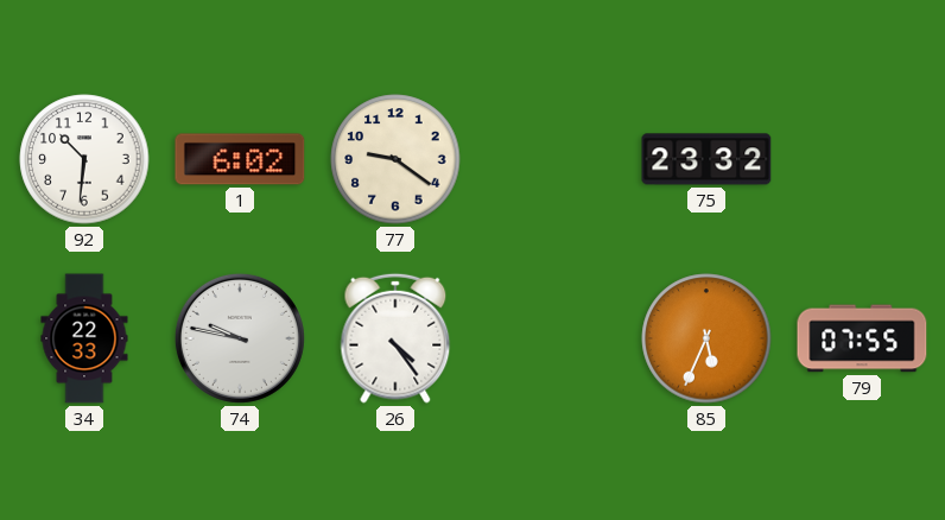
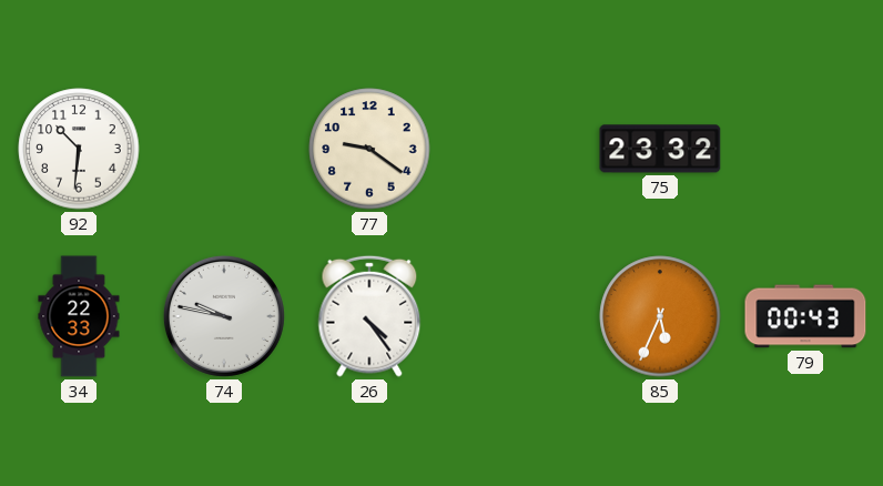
1: 6:02 -> none
79: 07:55 -> 00:43
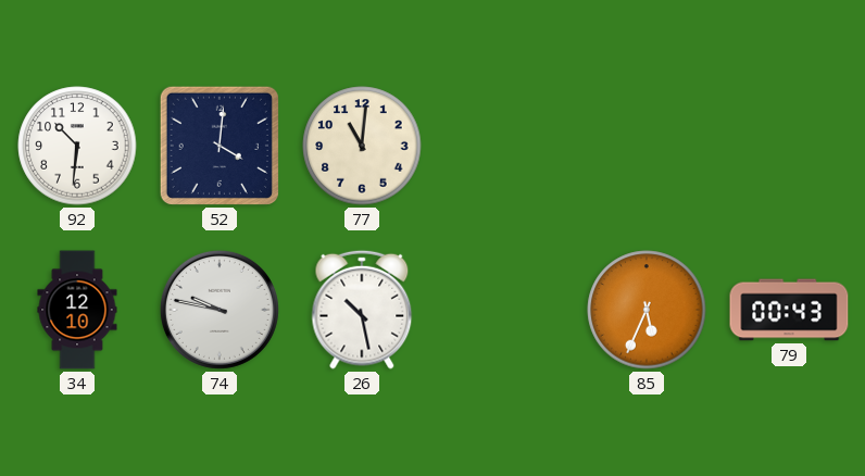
52: none -> 4:01
77: 9:21 -> 11:01
75: 23:32 -> none
34: 22:33 -> 12:10
26: 4:24 -> 10:28
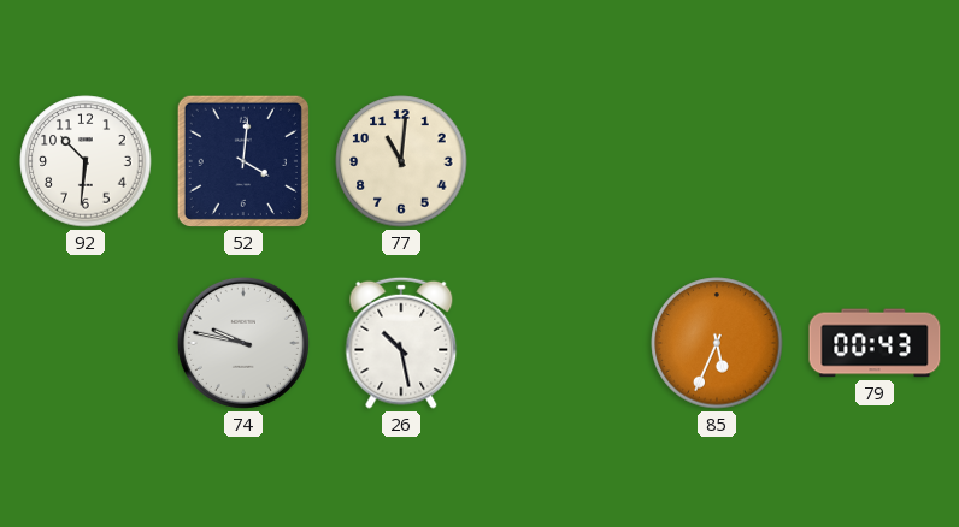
34: 12:10 -> none
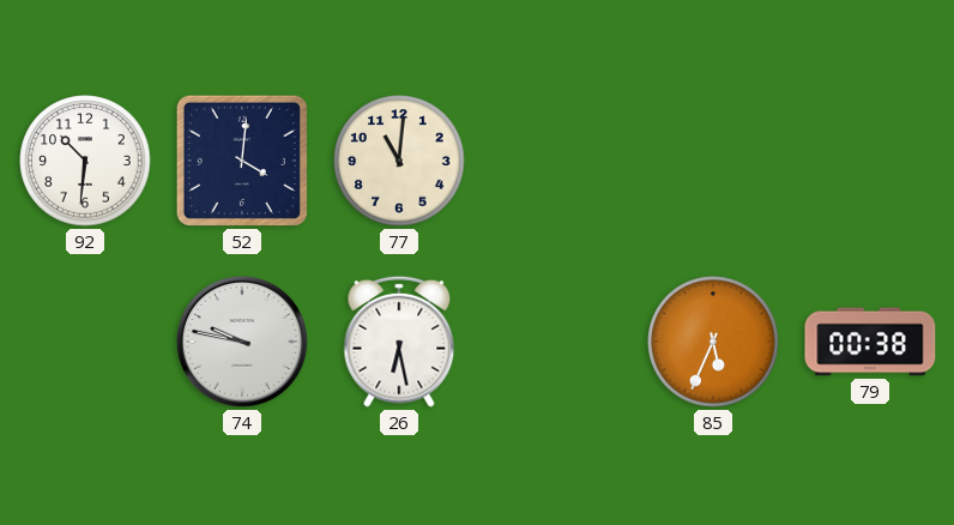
26: 10:28 -> 6:28
79: 00:43 -> 00:38
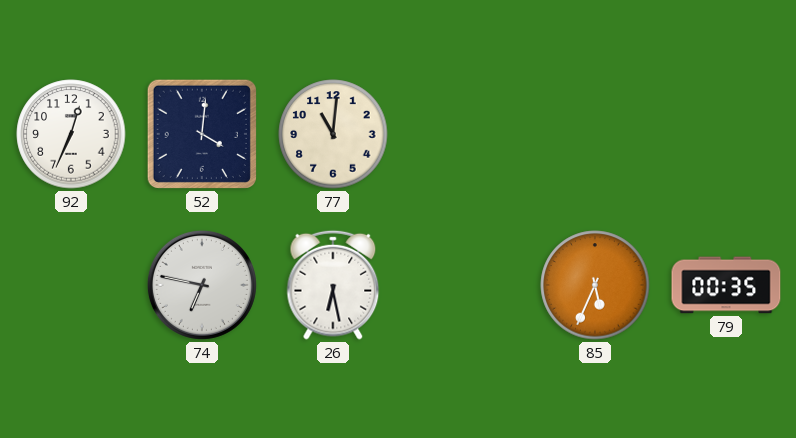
92: 10:31 -> 12:34
74: 9:47 -> 6:47
79: 00:38 -> 00:35
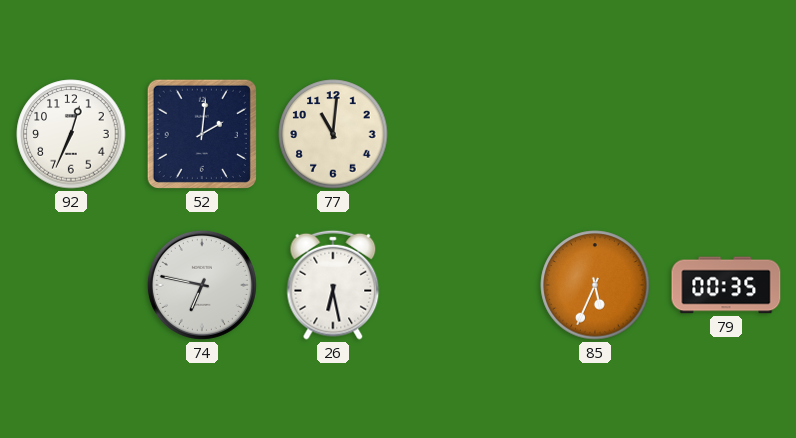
52: 4:01 -> 2:01
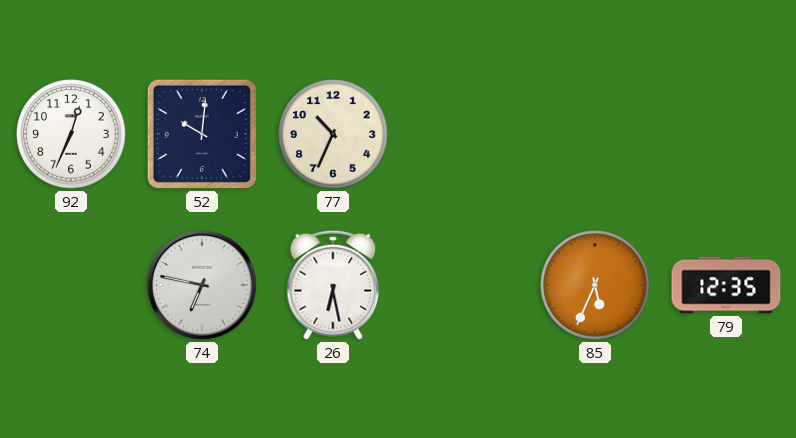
52: 2:01 -> 10:01
77: 11:01 -> 10:34
79: 00:35 -> 12:35
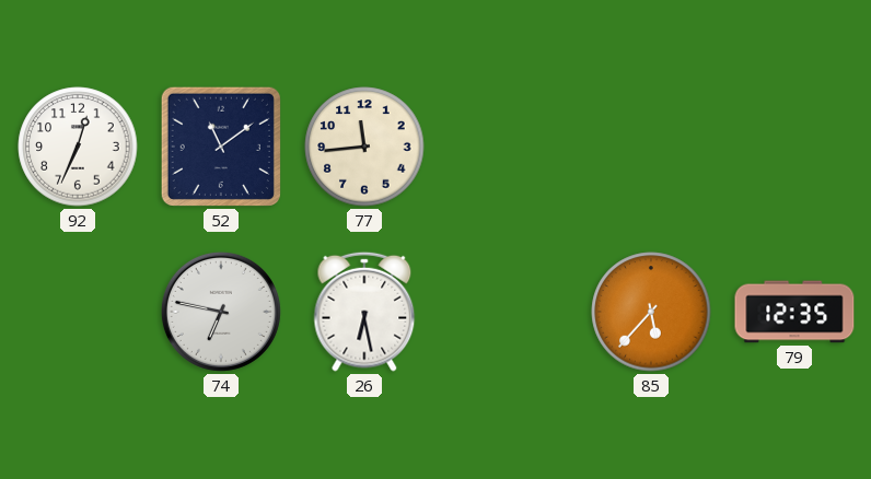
52: 10:01 -> 11:09
77: 10:34 -> 11:44
85: 5:34 -> 5:37
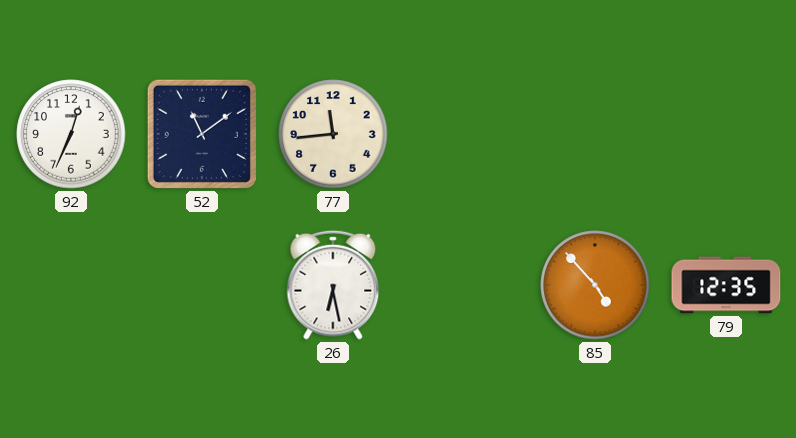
74: 6:47 -> none
85: 5:37 -> 4:53
